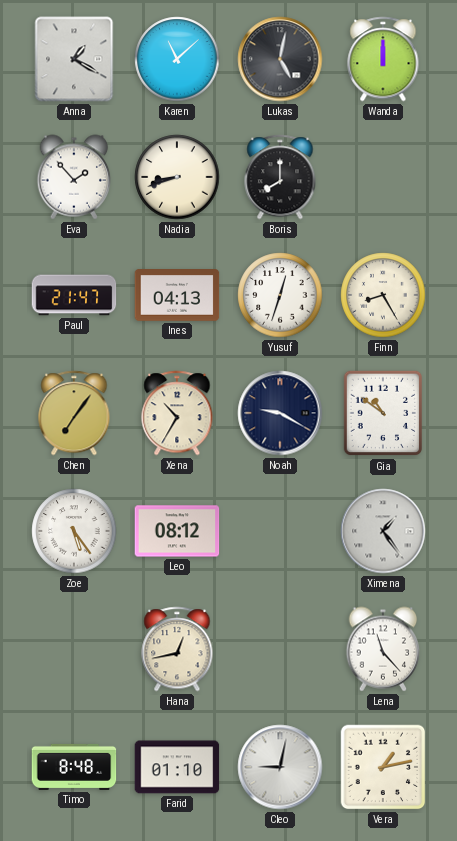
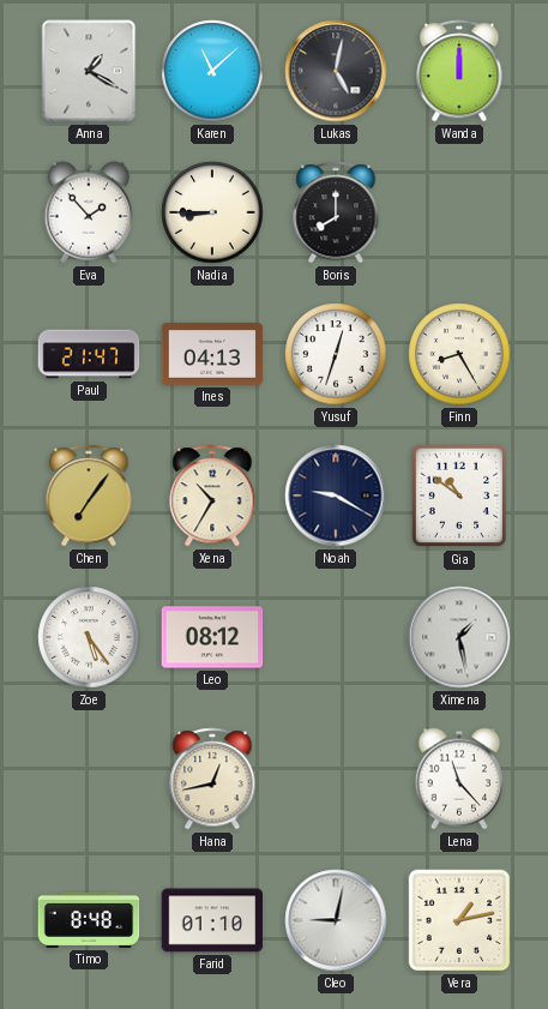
Nadia: 8:42 -> 8:45
Ximena: 1:24 -> 1:28
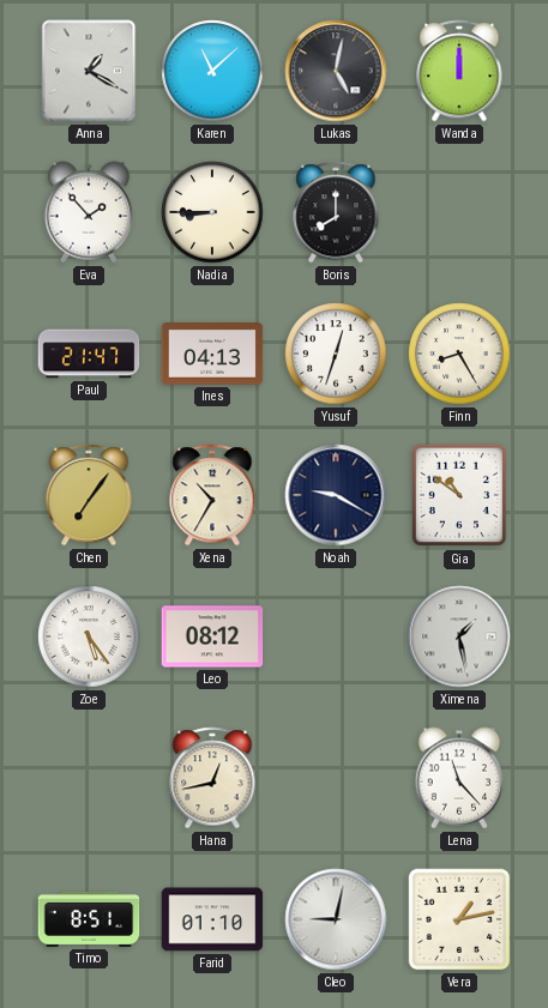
Timo: 8:48 -> 8:51
